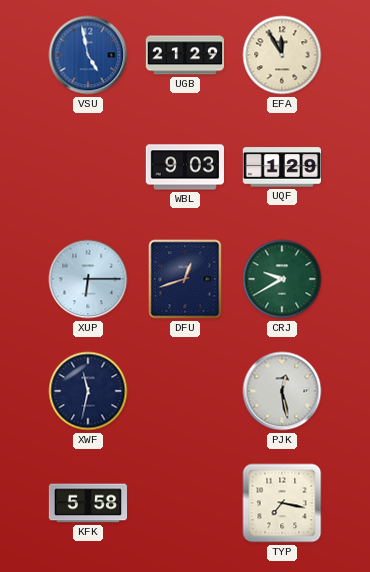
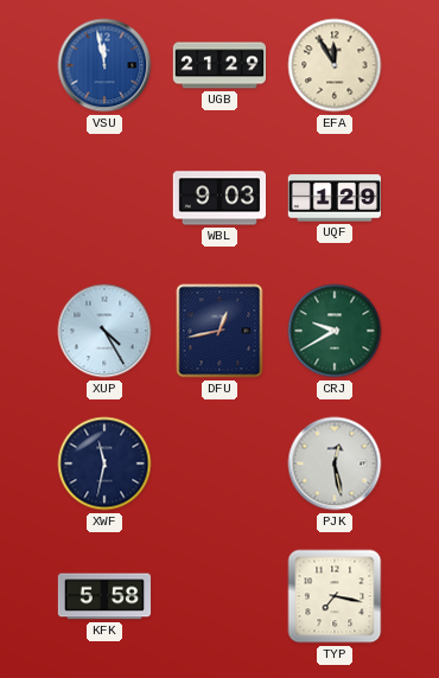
VSU: 4:58 -> 11:58
XUP: 6:15 -> 4:25
DFU: 12:42 -> 12:43
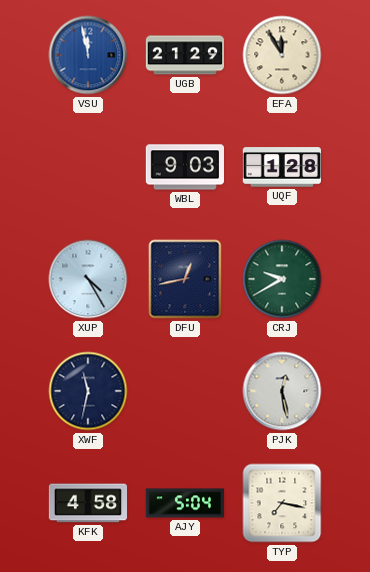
UQF: 1:29 -> 1:28
KFK: 5:58 -> 4:58
AJY: none -> 5:04
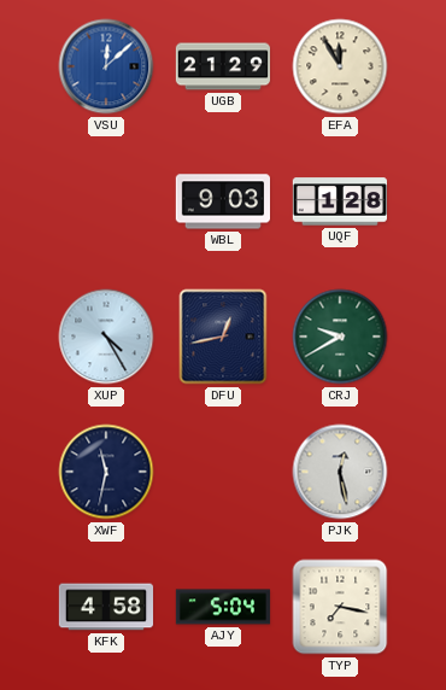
VSU: 11:58 -> 12:08
